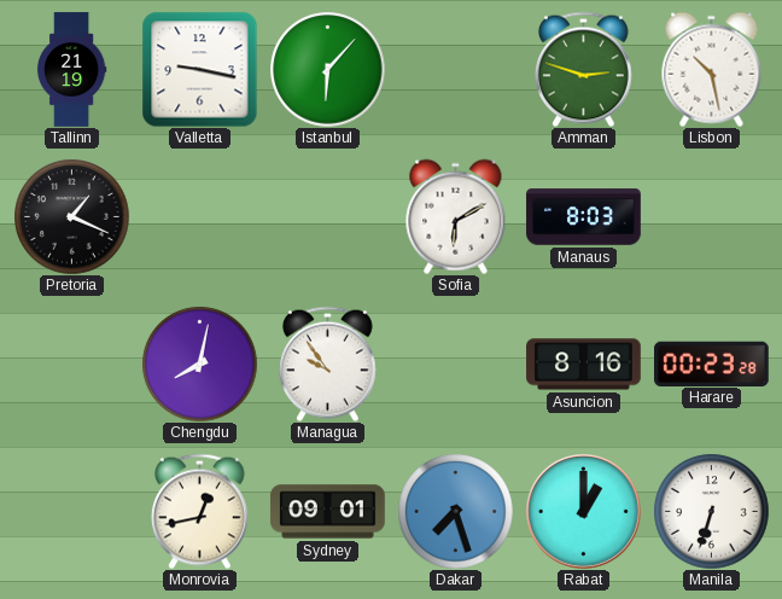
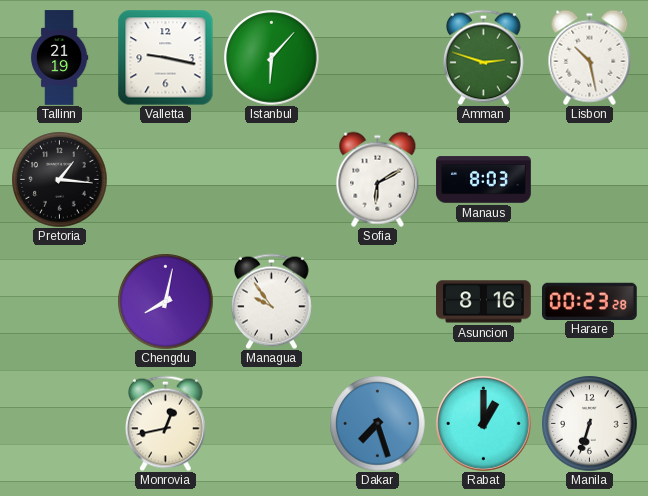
Pretoria: 1:19 -> 1:16
Sydney: 09:01 -> none
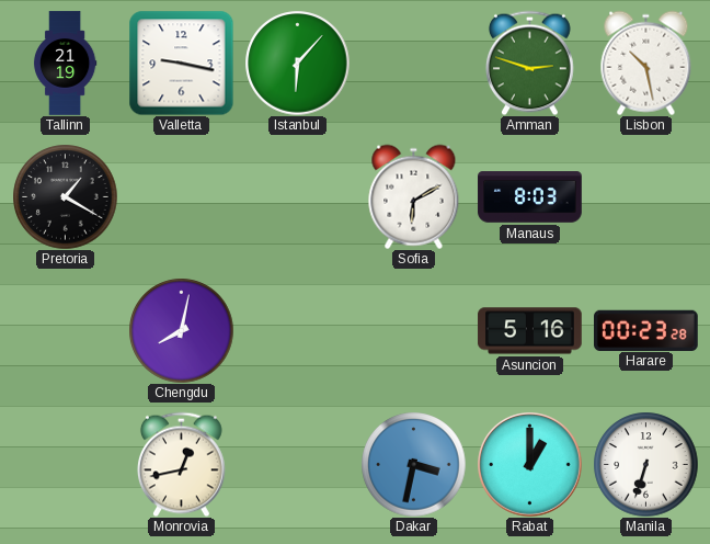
Pretoria: 1:16 -> 1:20
Managua: 9:54 -> none
Asuncion: 8:16 -> 5:16
Dakar: 7:27 -> 3:32
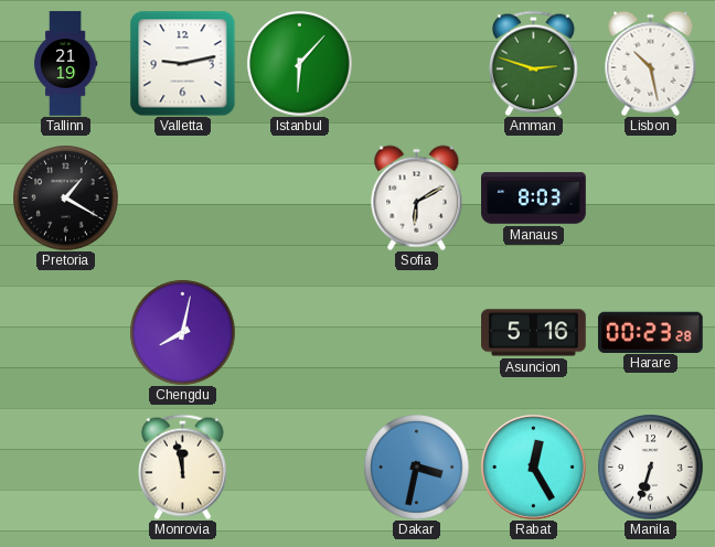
Valletta: 9:17 -> 9:13
Monrovia: 12:43 -> 11:58
Rabat: 1:00 -> 12:25
